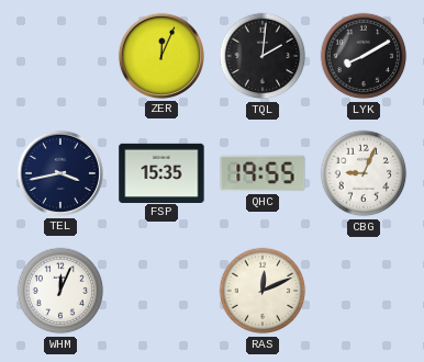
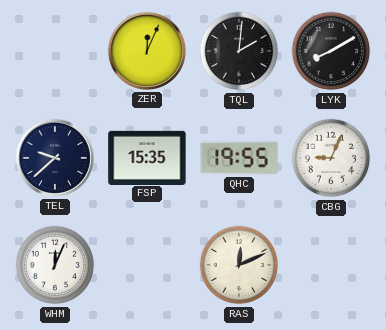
TEL: 3:43 -> 9:38
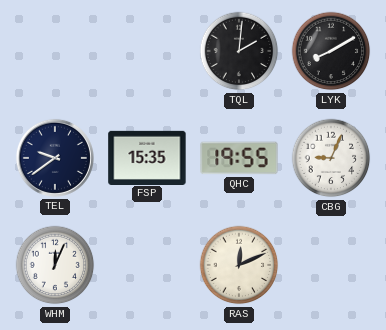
ZER: 12:04 -> none
TEL: 9:38 -> 9:39
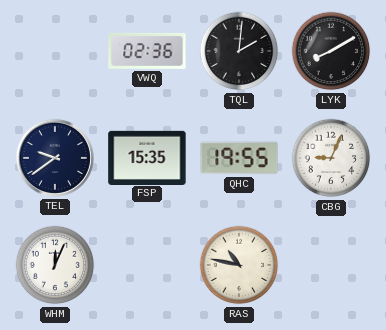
VWQ: none -> 02:36
RAS: 12:11 -> 10:47
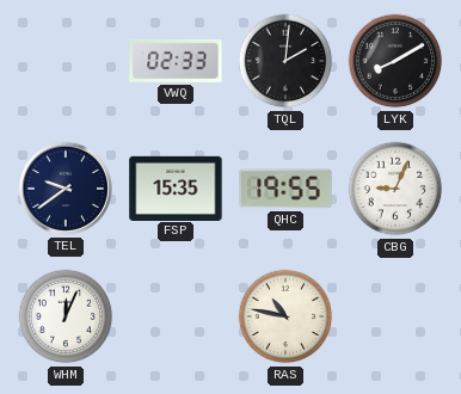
VWQ: 02:36 -> 02:33
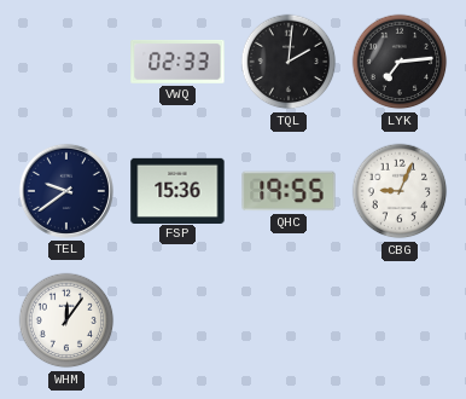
LYK: 8:10 -> 7:14
FSP: 15:35 -> 15:36
WHM: 12:04 -> 12:06
RAS: 10:47 -> none
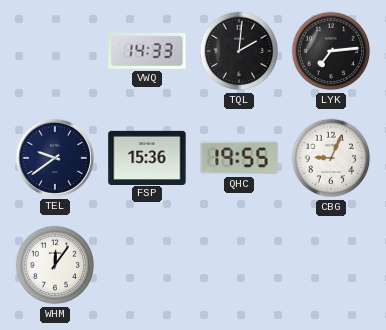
VWQ: 02:33 -> 14:33
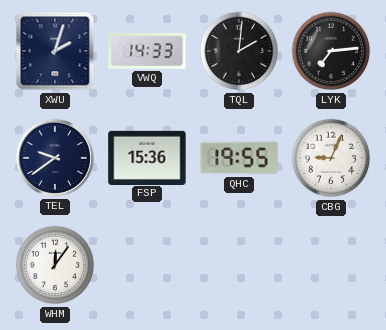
XWU: none -> 2:03
